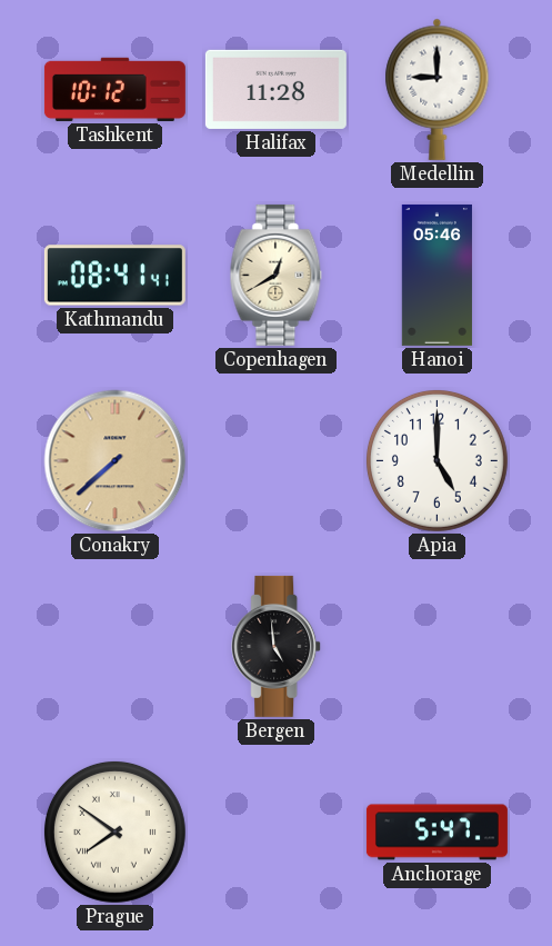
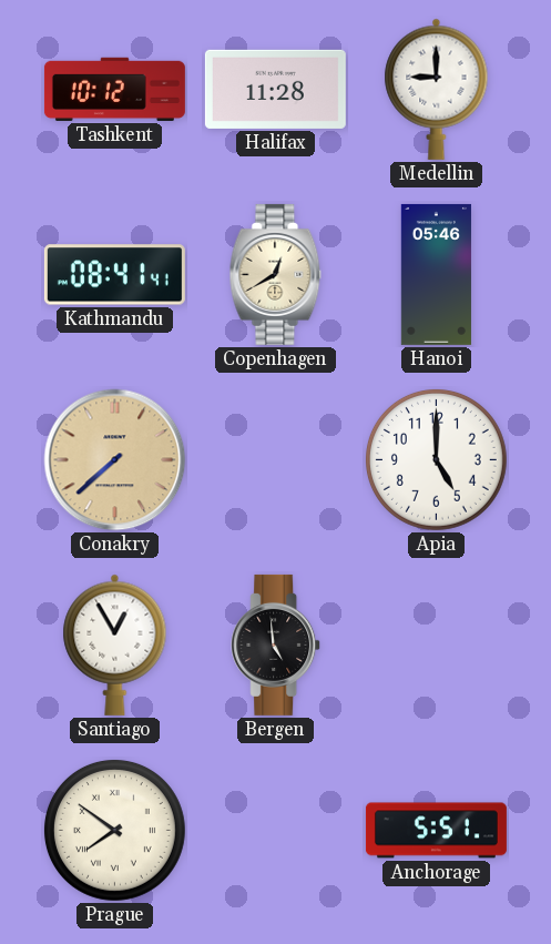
Santiago: none -> 12:55
Anchorage: 5:47 -> 5:51
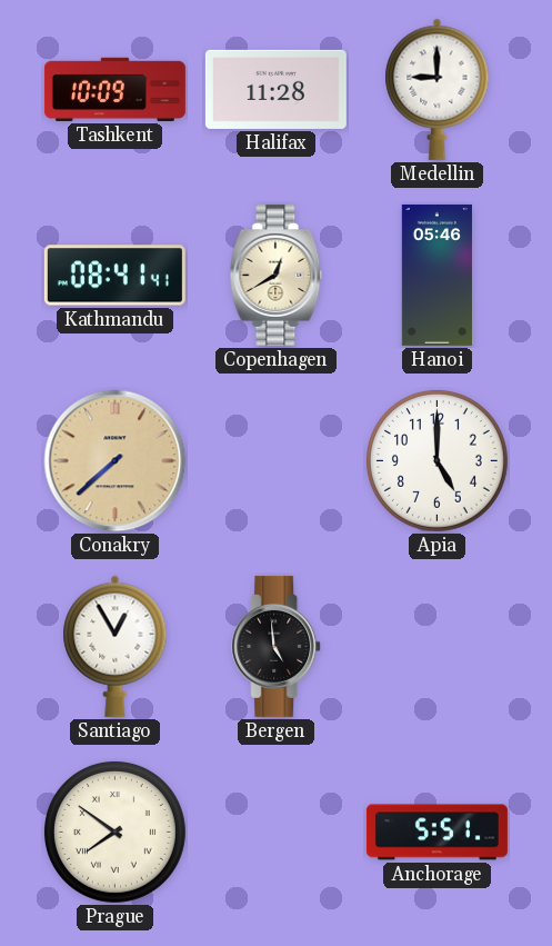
Tashkent: 10:12 -> 10:09
